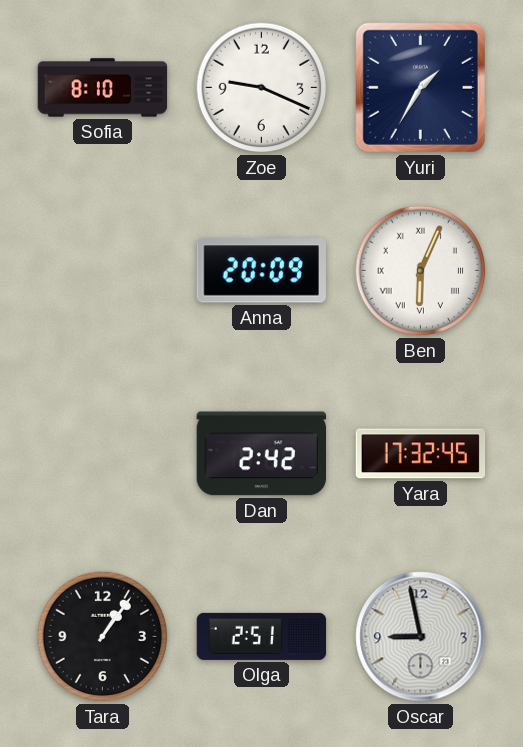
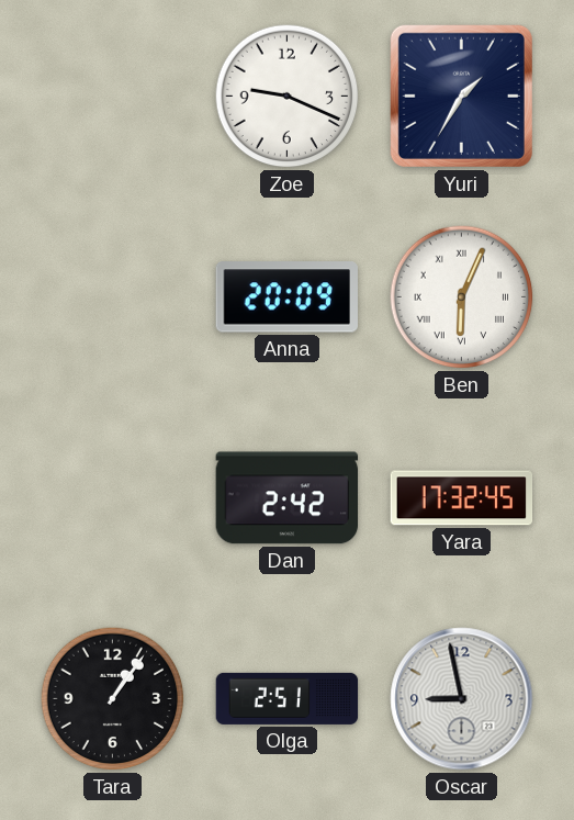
Sofia: 8:10 -> none
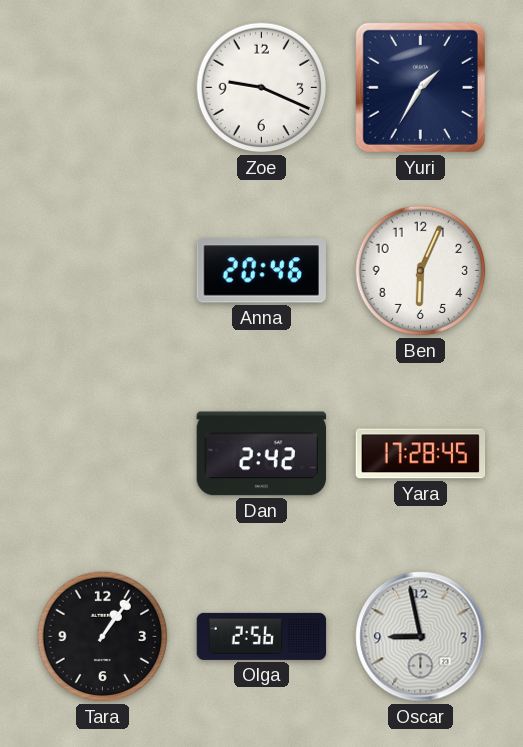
Anna: 20:09 -> 20:46
Ben numerals: Roman -> Arabic
Yara: 17:32 -> 17:28
Olga: 2:51 -> 2:56
